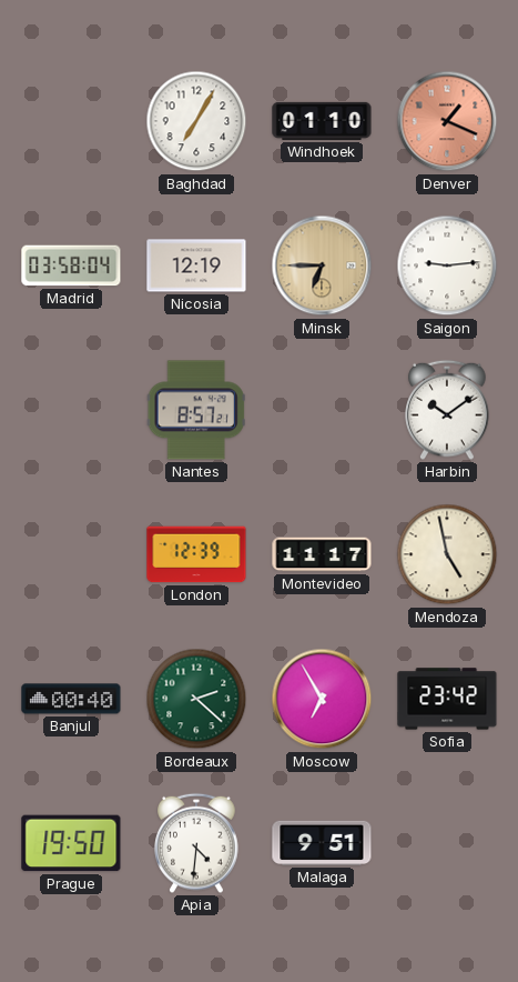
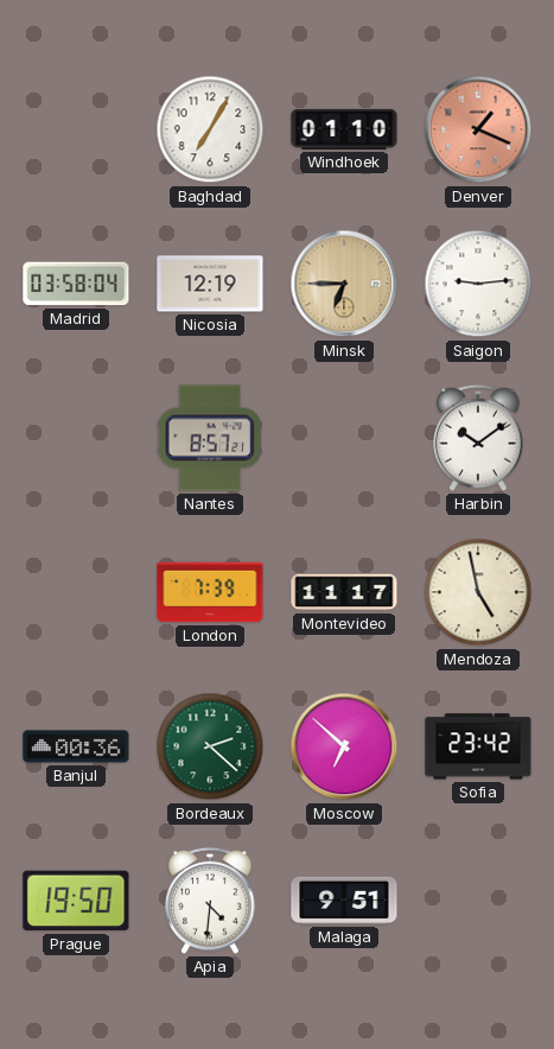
London: 12:39 -> 7:39
Banjul: 00:40 -> 00:36
Moscow: 6:55 -> 6:52
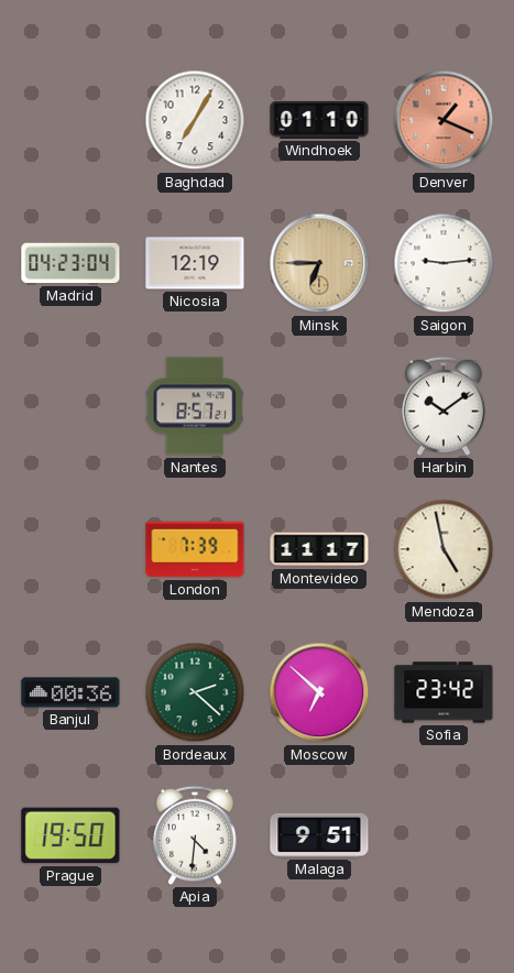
Madrid: 03:58 -> 04:23
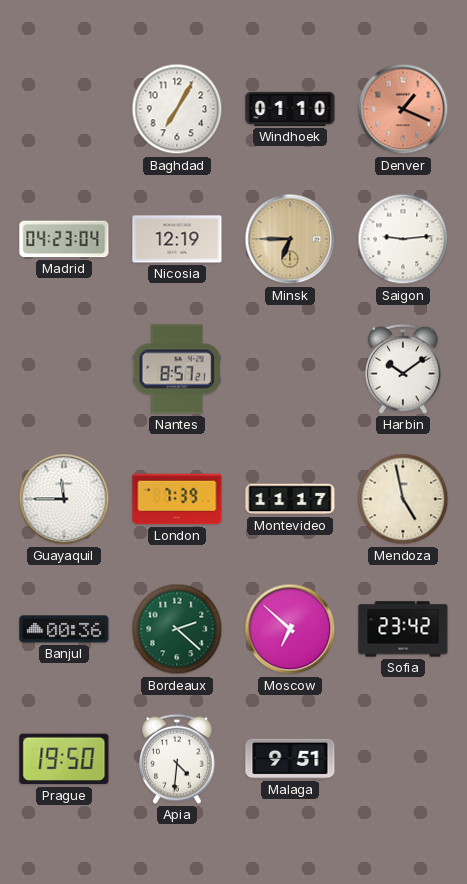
Guayaquil: none -> 11:45
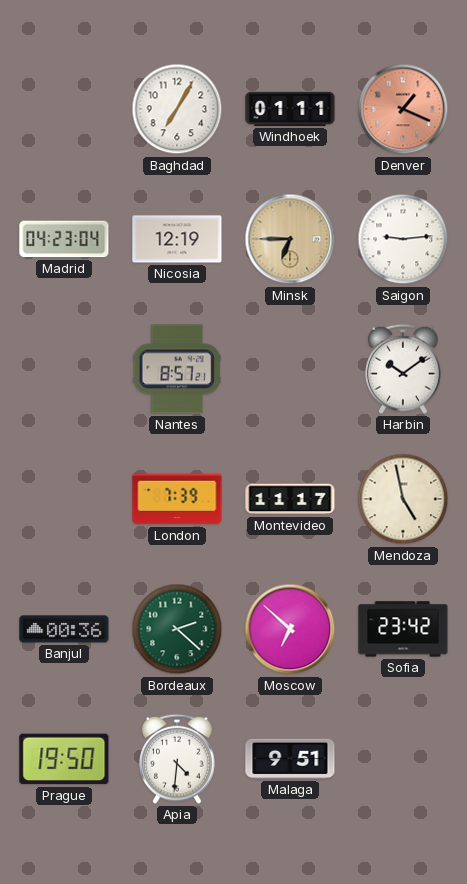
Windhoek: 01:10 -> 01:11
Guayaquil: 11:45 -> none
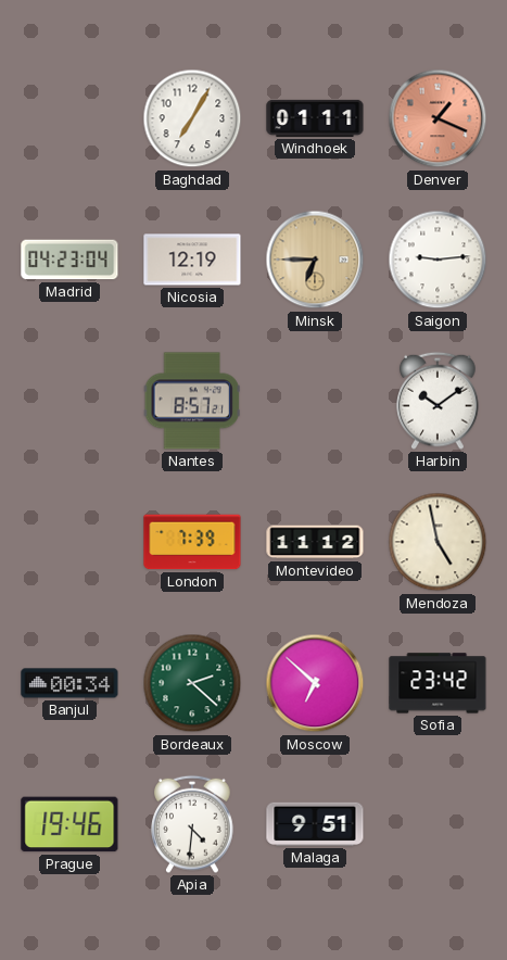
Montevideo: 11:17 -> 11:12
Banjul: 00:36 -> 00:34
Prague: 19:50 -> 19:46
